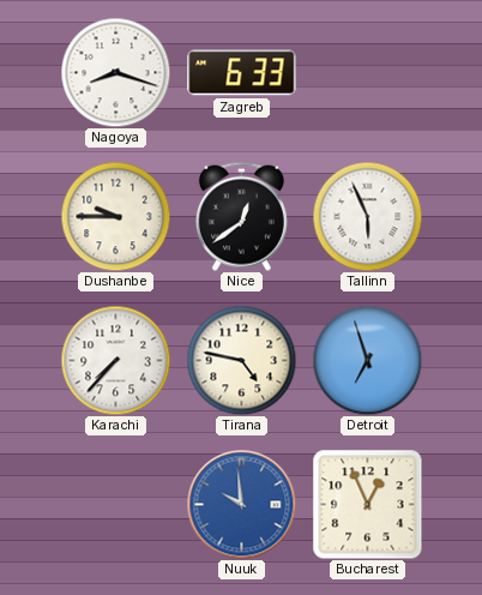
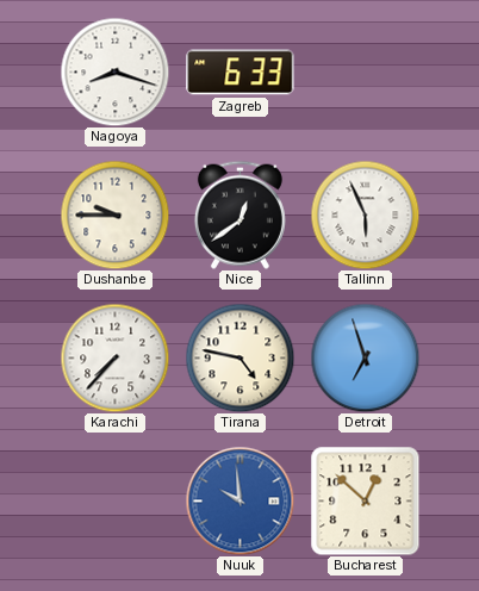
Bucharest: 12:56 -> 12:52
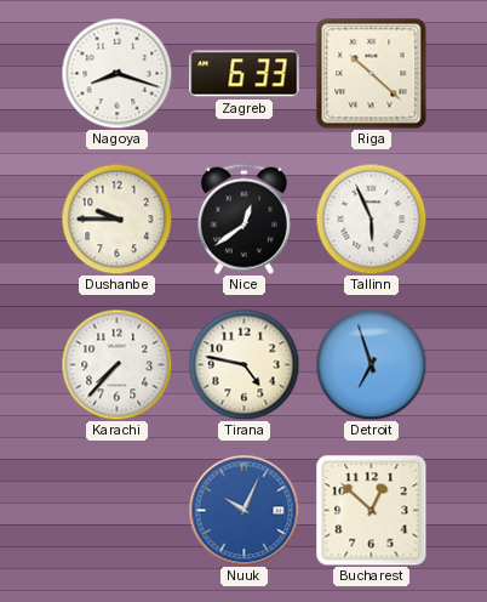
Riga: none -> 10:22
Nuuk: 9:59 -> 10:04
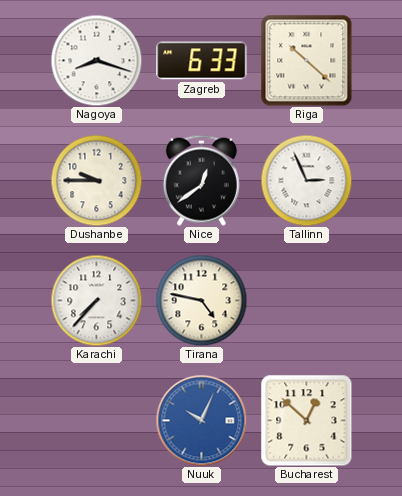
Tallinn: 5:56 -> 2:56
Detroit: 6:57 -> none
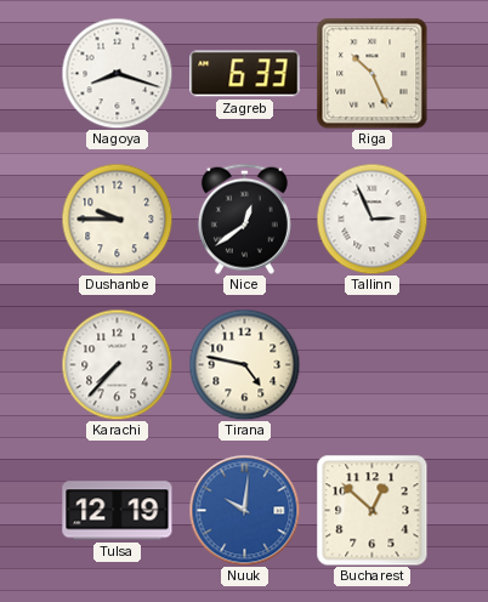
Riga: 10:22 -> 10:26
Tulsa: none -> 12:19
Nuuk: 10:04 -> 10:01
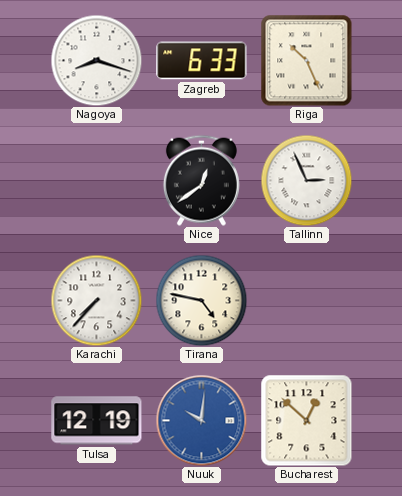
Dushanbe: 9:45 -> none
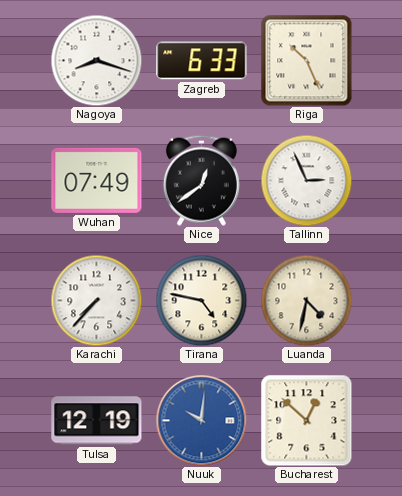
Wuhan: none -> 07:49
Luanda: none -> 4:32
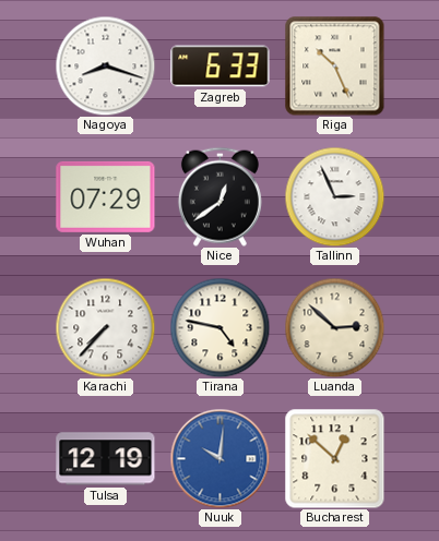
Wuhan: 07:49 -> 07:29
Luanda: 4:32 -> 2:52
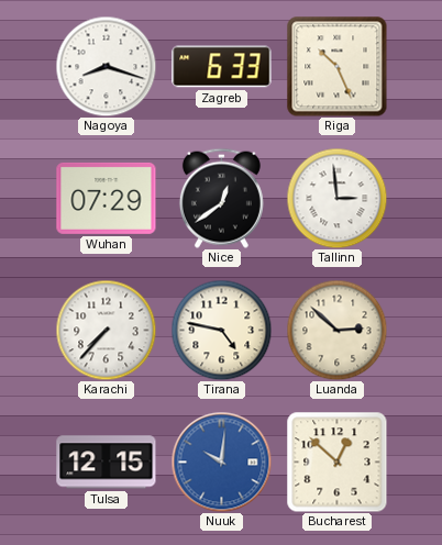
Tallinn: 2:56 -> 2:59
Tulsa: 12:19 -> 12:15
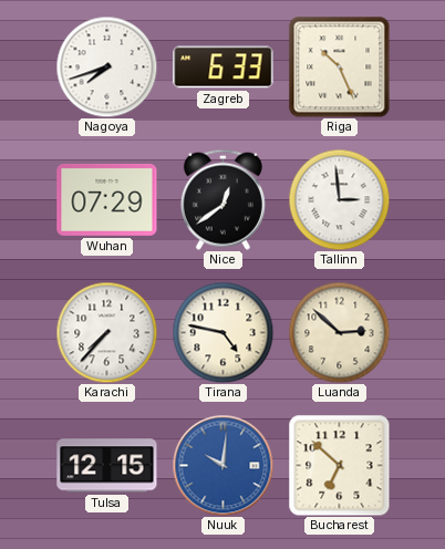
Nagoya: 8:18 -> 7:42
Bucharest: 12:52 -> 6:52
